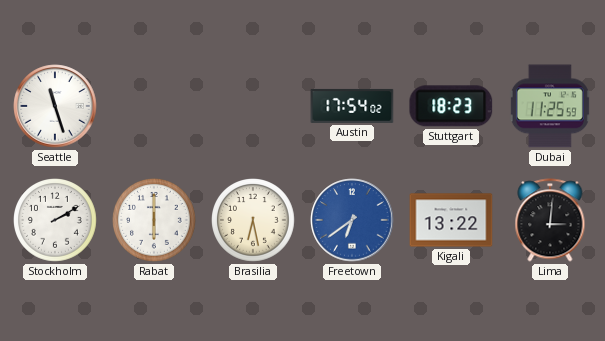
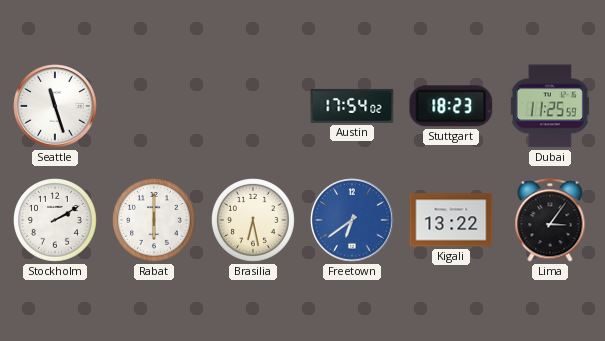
Lima: 3:01 -> 3:06
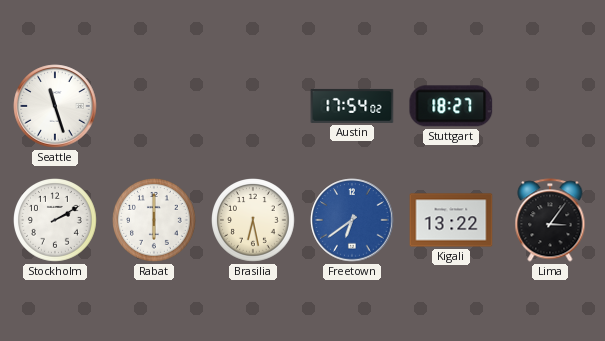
Stuttgart: 18:23 -> 18:27
Dubai: 11:25 -> none
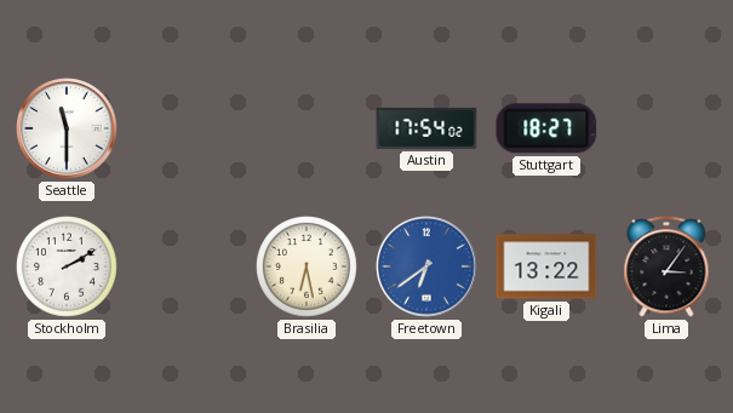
Seattle: 11:27 -> 11:30
Rabat: 6:00 -> none
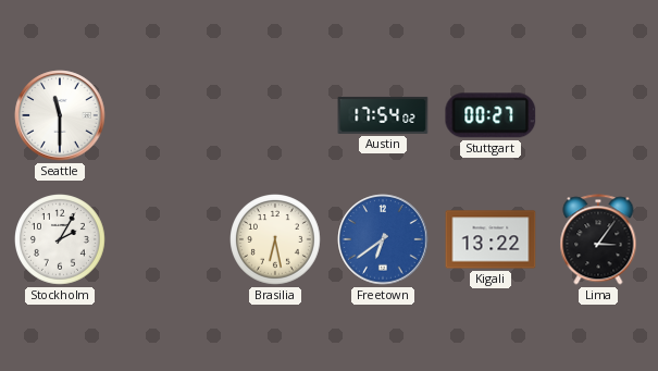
Stuttgart: 18:27 -> 00:27
Stockholm: 2:10 -> 2:05
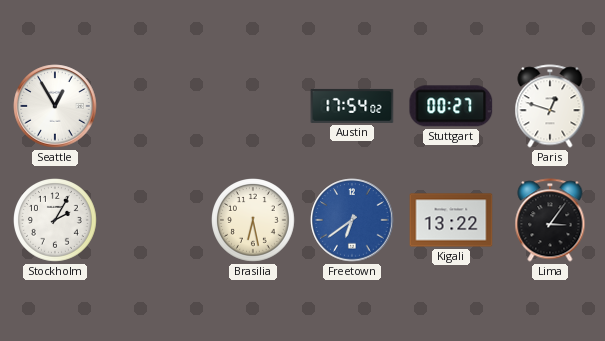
Seattle: 11:30 -> 12:55
Paris: none -> 12:48
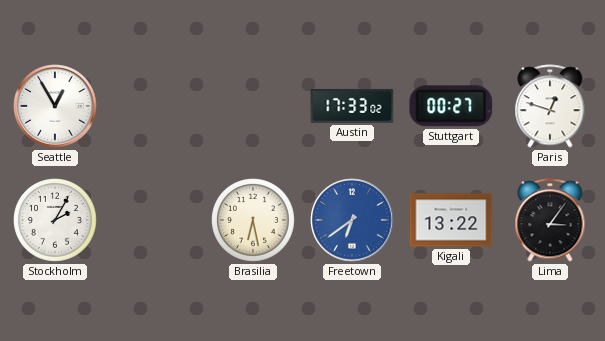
Austin: 17:54 -> 17:33
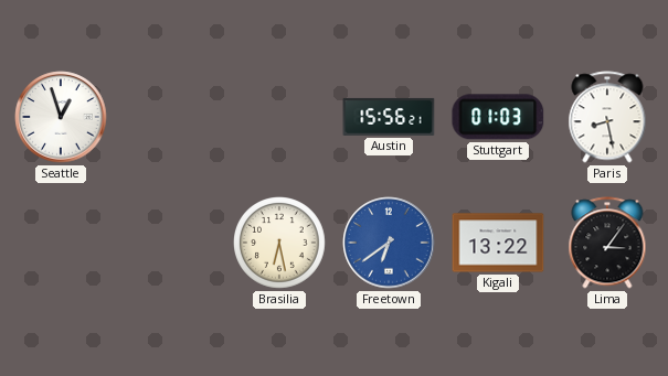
Seattle: 12:55 -> 12:57
Austin: 17:33 -> 15:56
Stuttgart: 00:27 -> 01:03
Paris: 12:48 -> 8:28
Stockholm: 2:05 -> none
